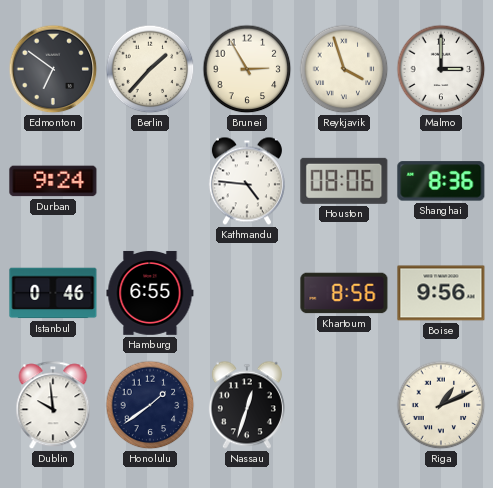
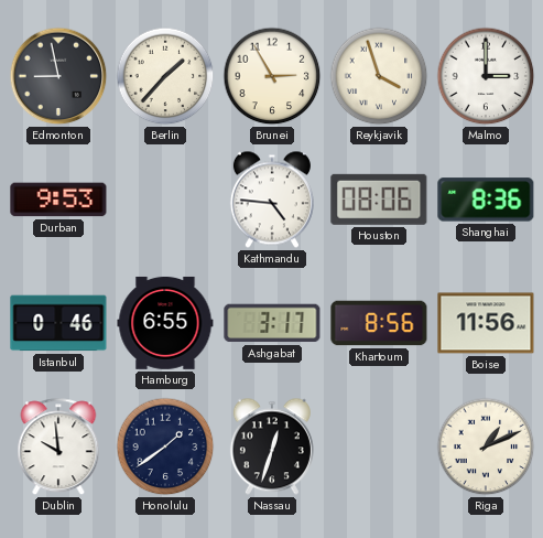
Edmonton: 6:51 -> 8:58
Durban: 9:24 -> 9:53
Ashgabat: none -> 3:17
Boise: 9:56 -> 11:56
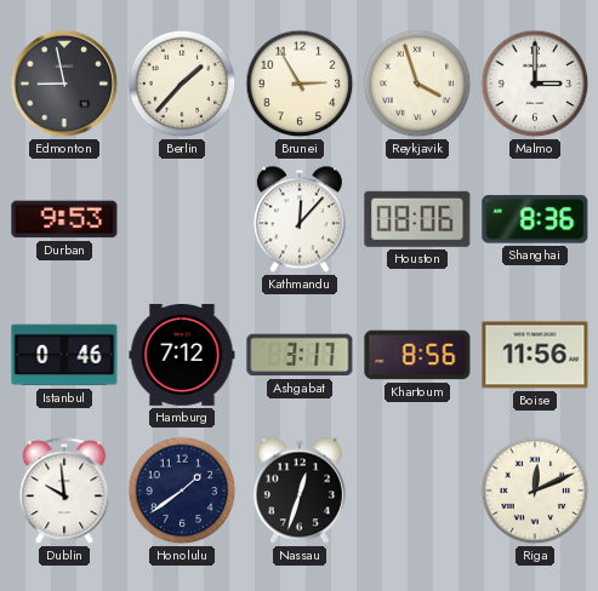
Kathmandu: 4:46 -> 12:07
Hamburg: 6:55 -> 7:12
Riga: 1:11 -> 12:11
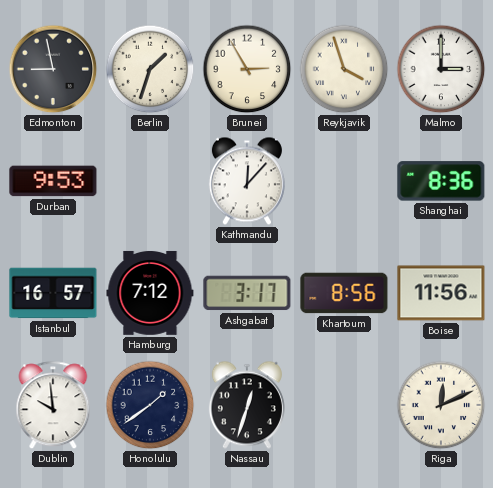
Berlin: 1:37 -> 1:33
Houston: 08:06 -> none
Istanbul: 0:46 -> 16:57
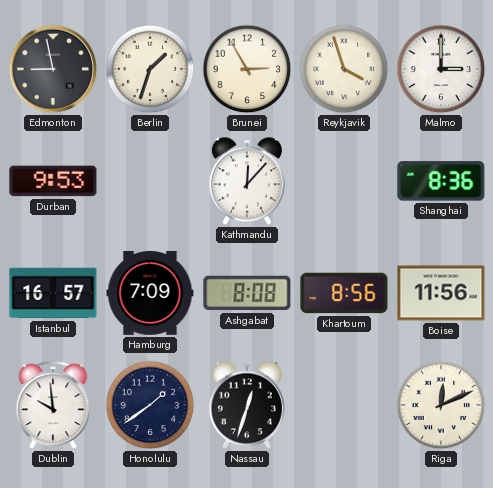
Hamburg: 7:12 -> 7:09
Ashgabat: 3:17 -> 8:08
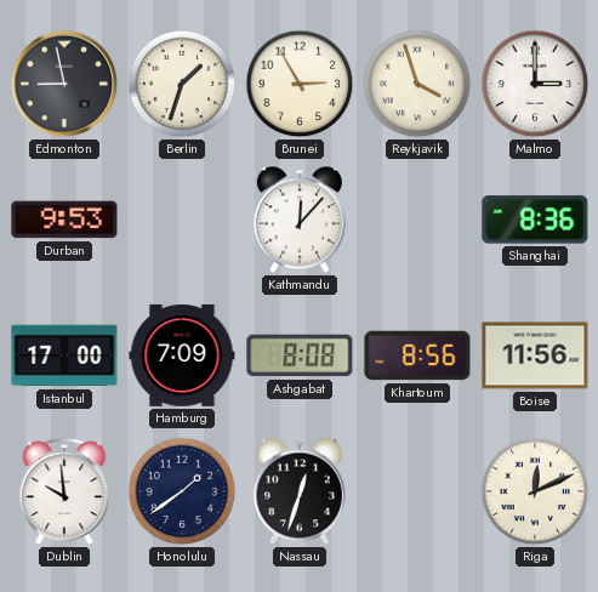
Istanbul: 16:57 -> 17:00
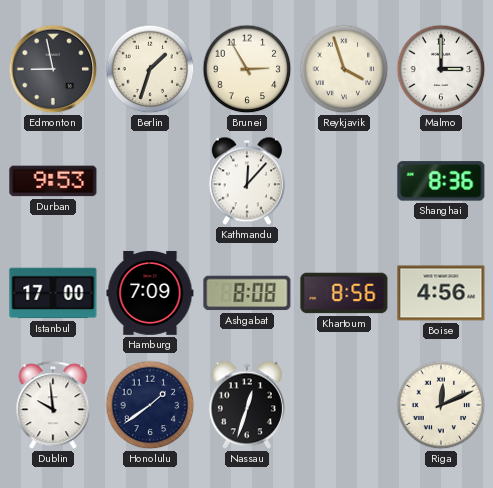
Boise: 11:56 -> 4:56
